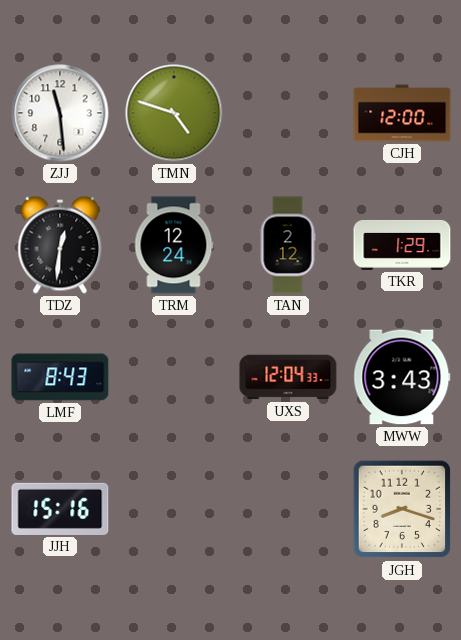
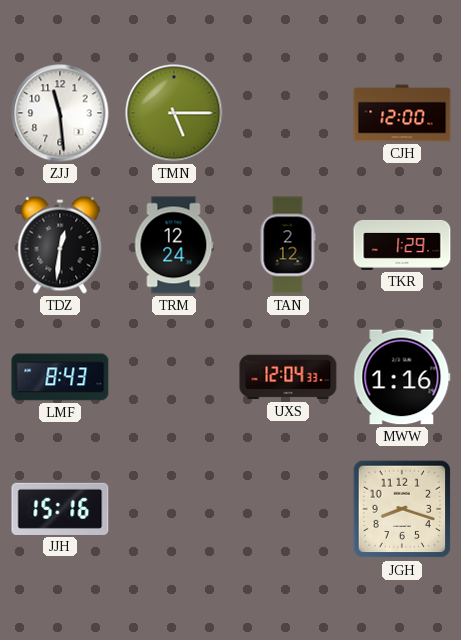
TMN: 4:48 -> 5:15
MWW: 3:43 -> 1:16
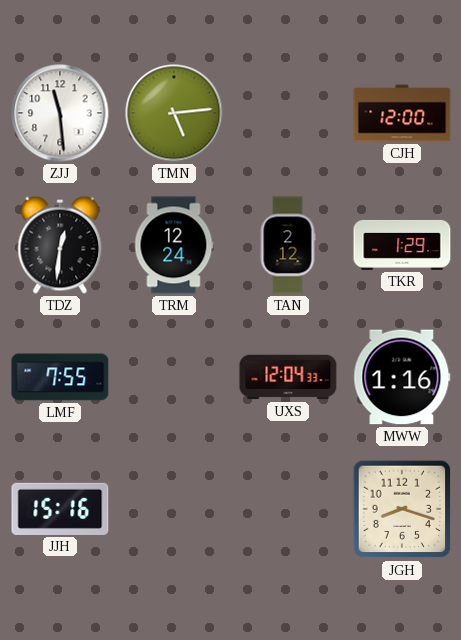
TMN: 5:15 -> 5:14
LMF: 8:43 -> 7:55
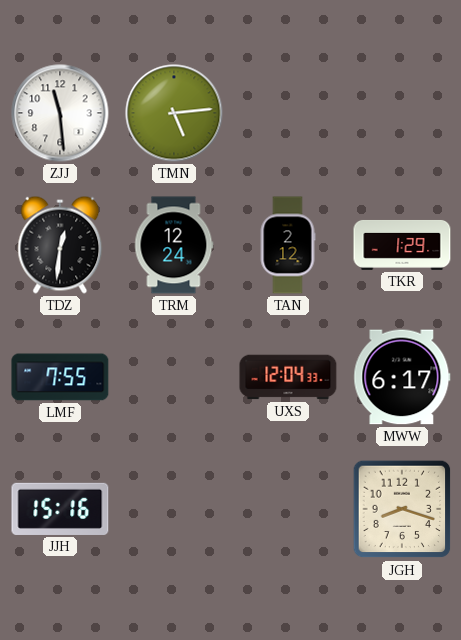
CJH: 12:00 -> none
MWW: 1:16 -> 6:17
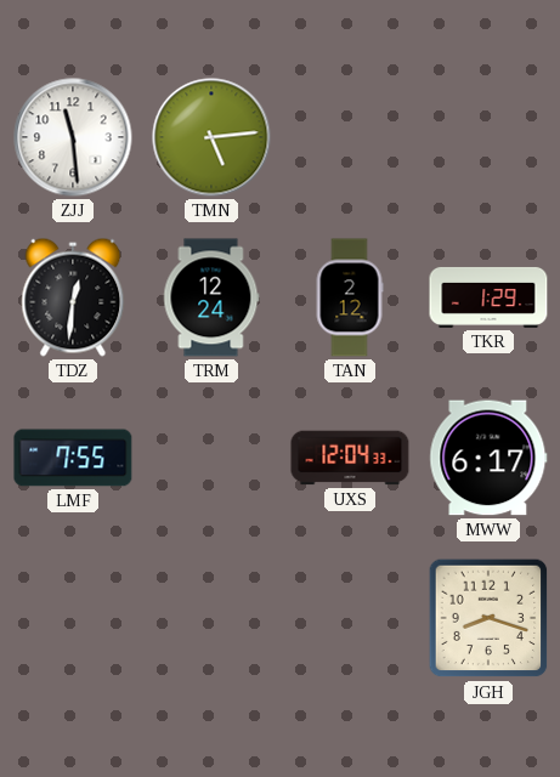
JJH: 15:16 -> none
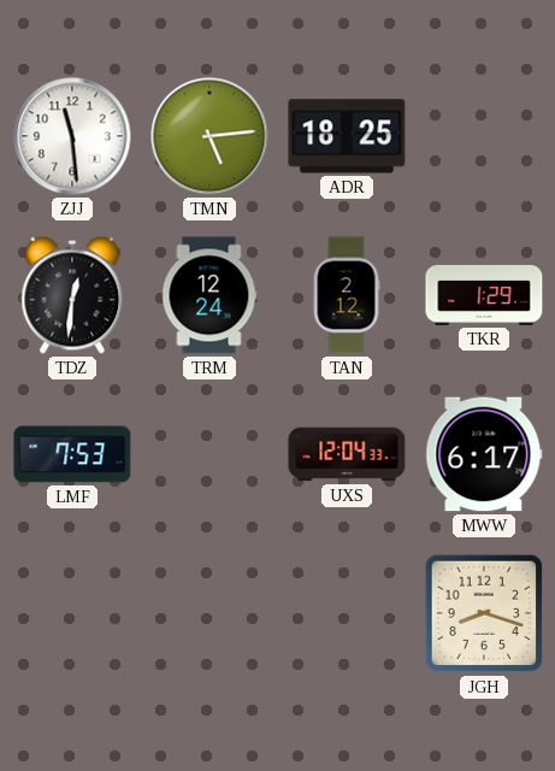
ADR: none -> 18:25
LMF: 7:55 -> 7:53
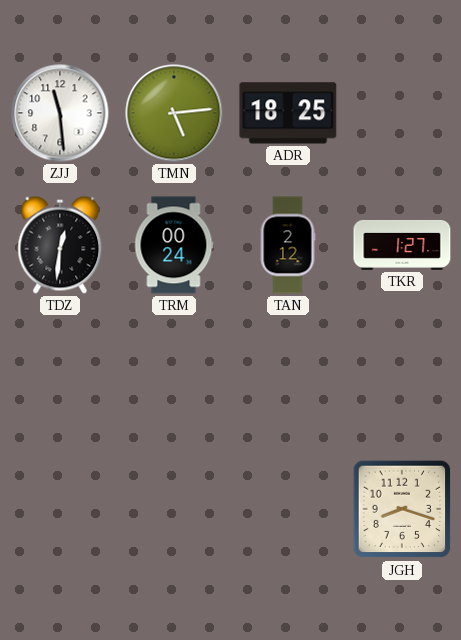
TRM: 12:24 -> 00:24
TKR: 1:29 -> 1:27
LMF: 7:53 -> none
UXS: 12:04 -> none
MWW: 6:17 -> none
